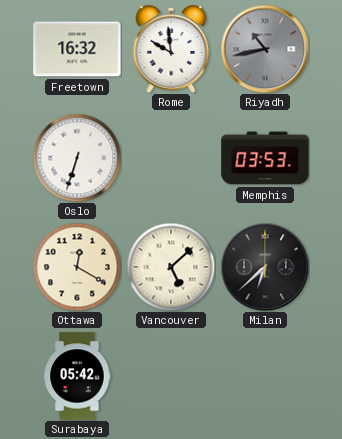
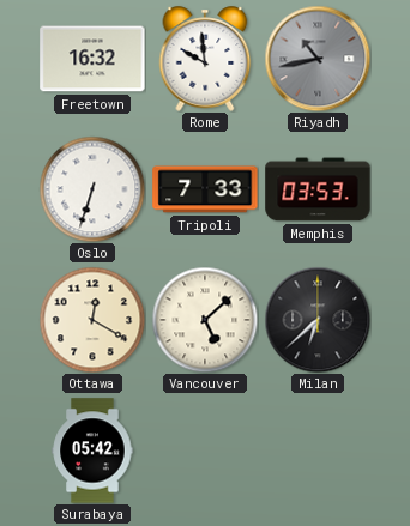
Tripoli: none -> 7:33
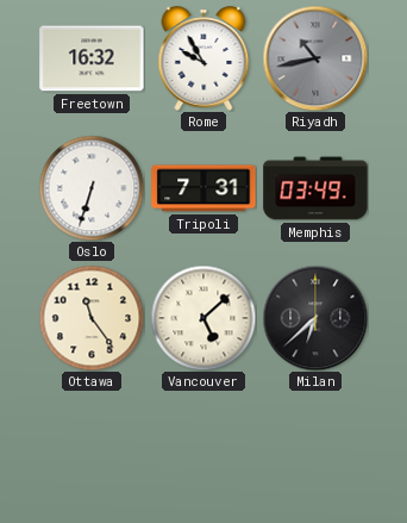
Rome: 9:59 -> 9:55
Tripoli: 7:33 -> 7:31
Memphis: 03:53 -> 03:49
Ottawa: 12:20 -> 11:24
Surabaya: 05:42 -> none
